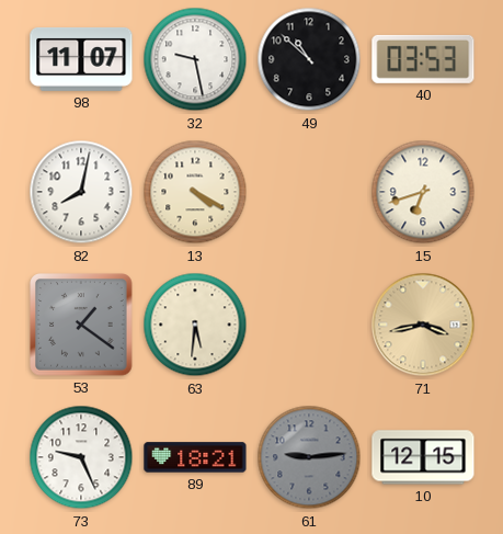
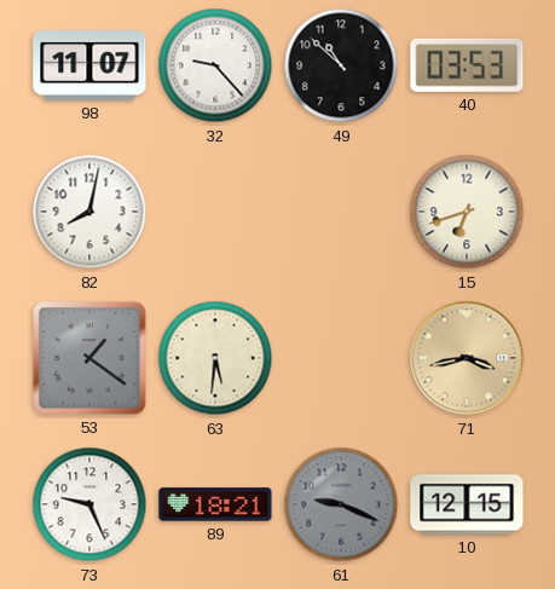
32: 9:28 -> 9:23
13: 4:20 -> none
61: 9:14 -> 9:19
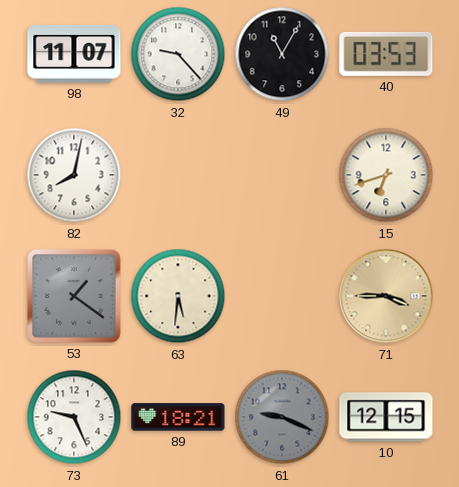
49: 10:52 -> 11:05
71: 3:43 -> 3:45
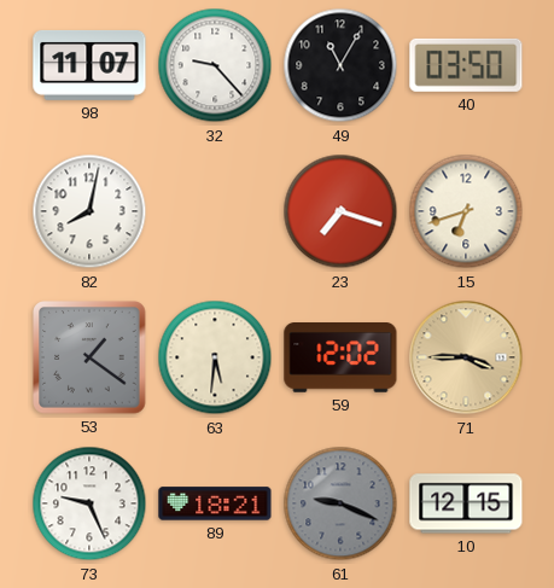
40: 03:53 -> 03:50
23: none -> 7:18
59: none -> 12:02
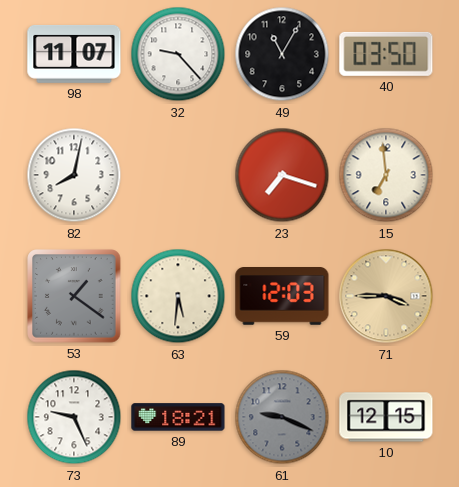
15: 6:42 -> 6:59
59: 12:02 -> 12:03
